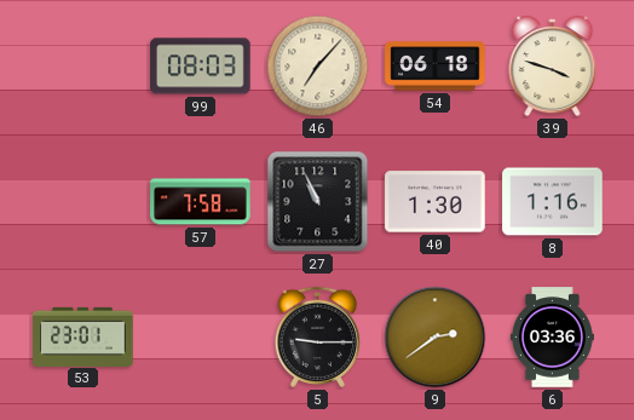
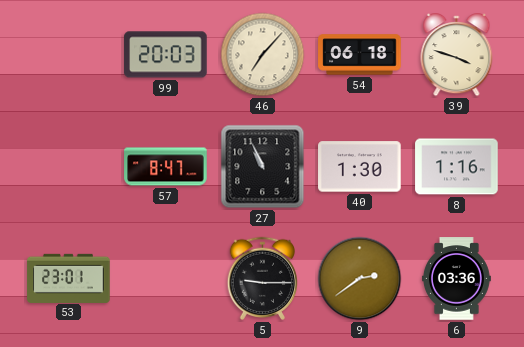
99: 08:03 -> 20:03
57: 7:58 -> 8:47
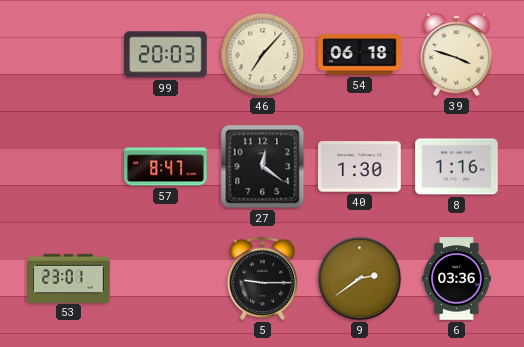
27: 10:56 -> 12:21
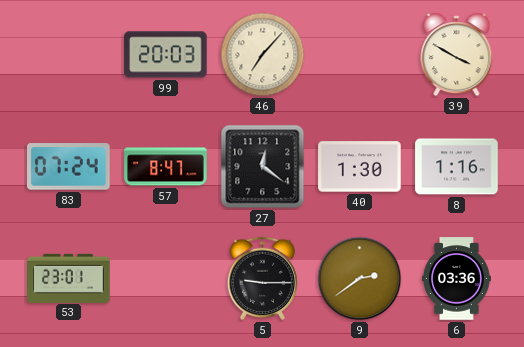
54: 06:18 -> none
39: 3:48 -> 3:50
83: none -> 07:24
